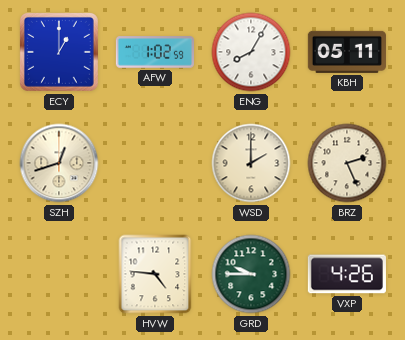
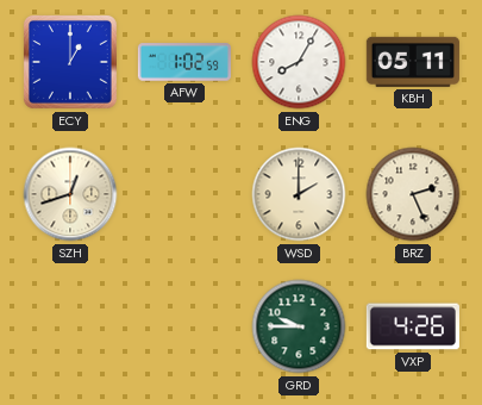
HVW: 4:46 -> none
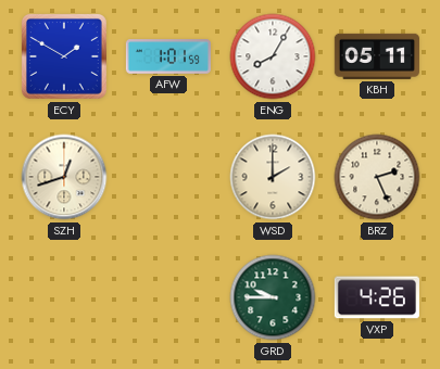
ECY: 1:00 -> 1:50
AFW: 1:02 -> 1:01
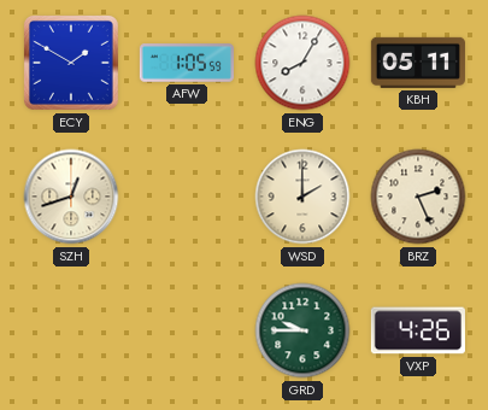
AFW: 1:01 -> 1:05
